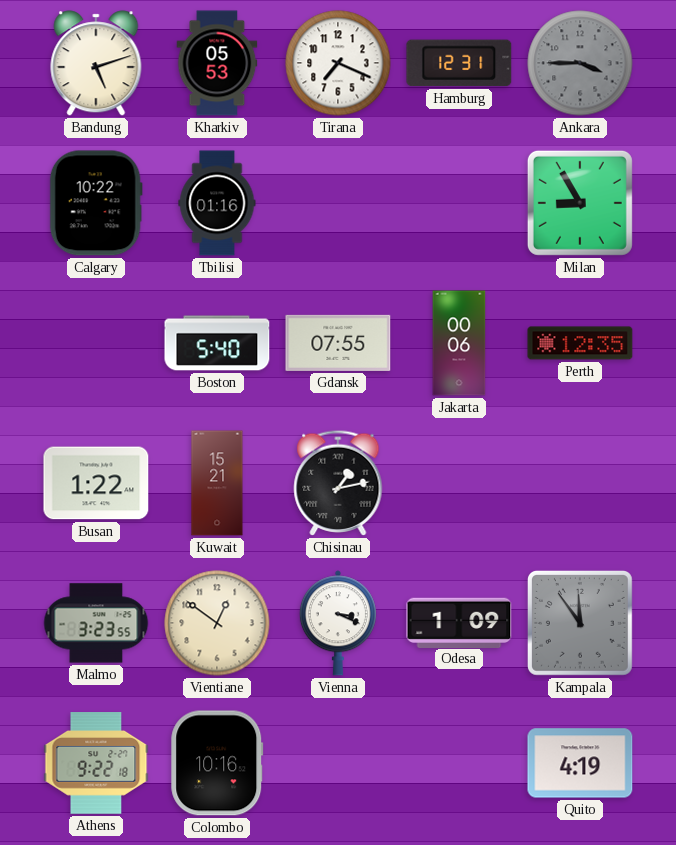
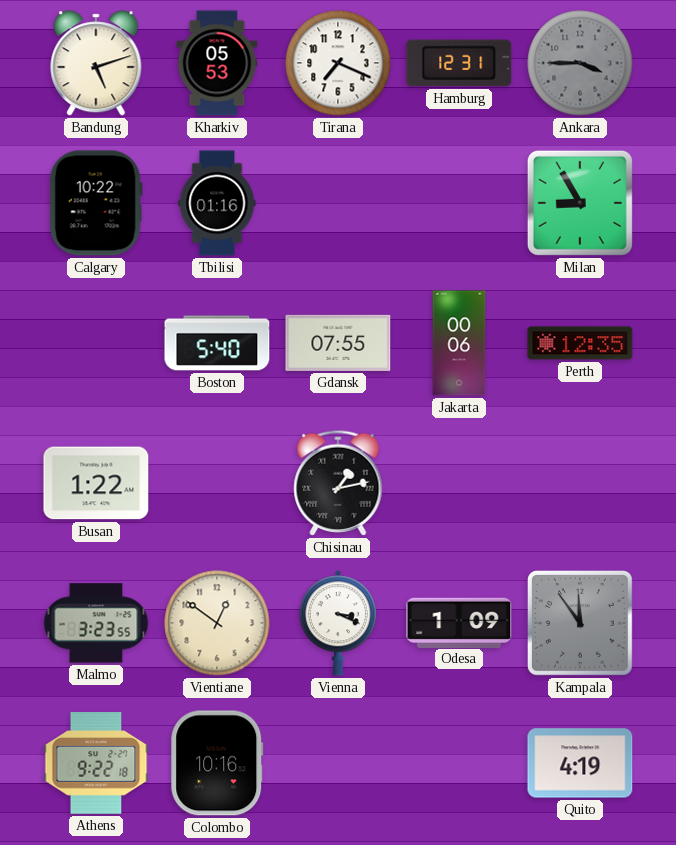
Kuwait: 15:21 -> none
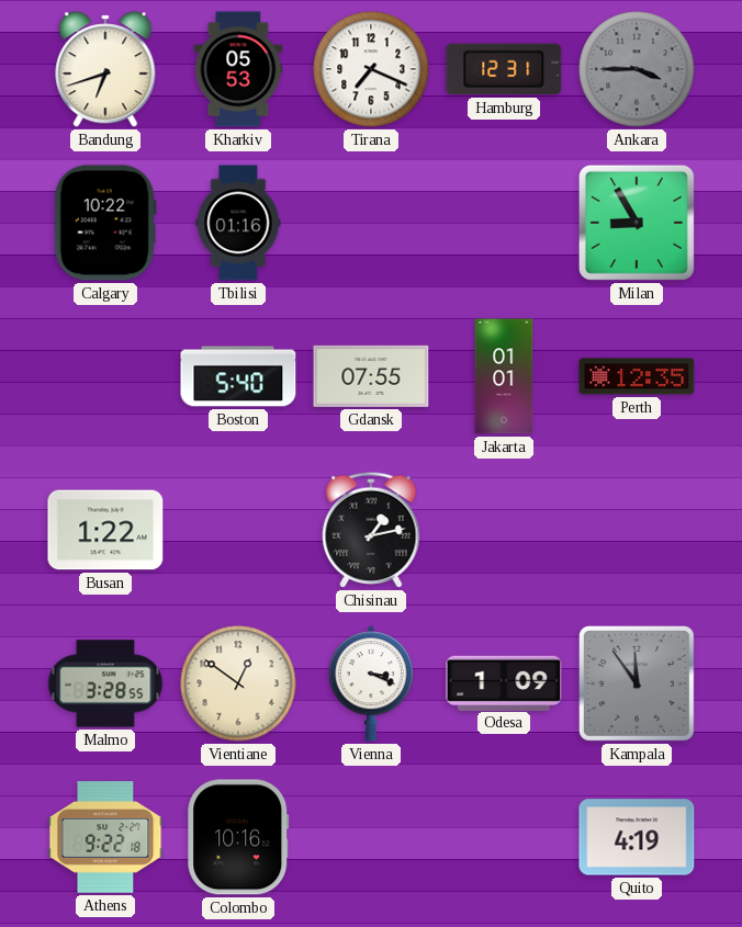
Bandung: 5:12 -> 6:42
Jakarta: 00:06 -> 01:01
Malmo: 3:23 -> 3:28
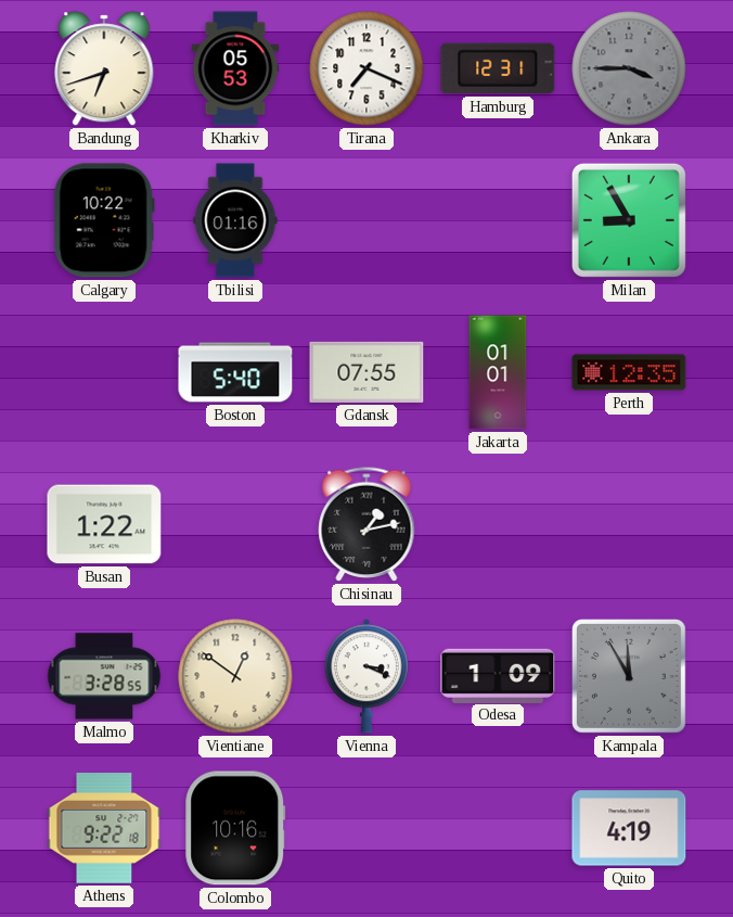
Kampala: 11:54 -> 11:55
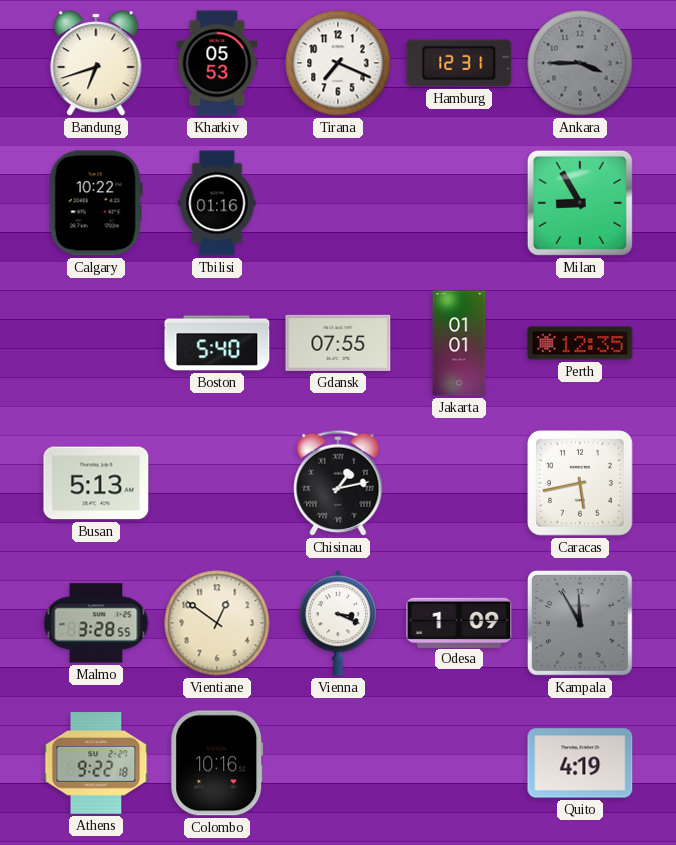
Busan: 1:22 -> 5:13
Caracas: none -> 5:43
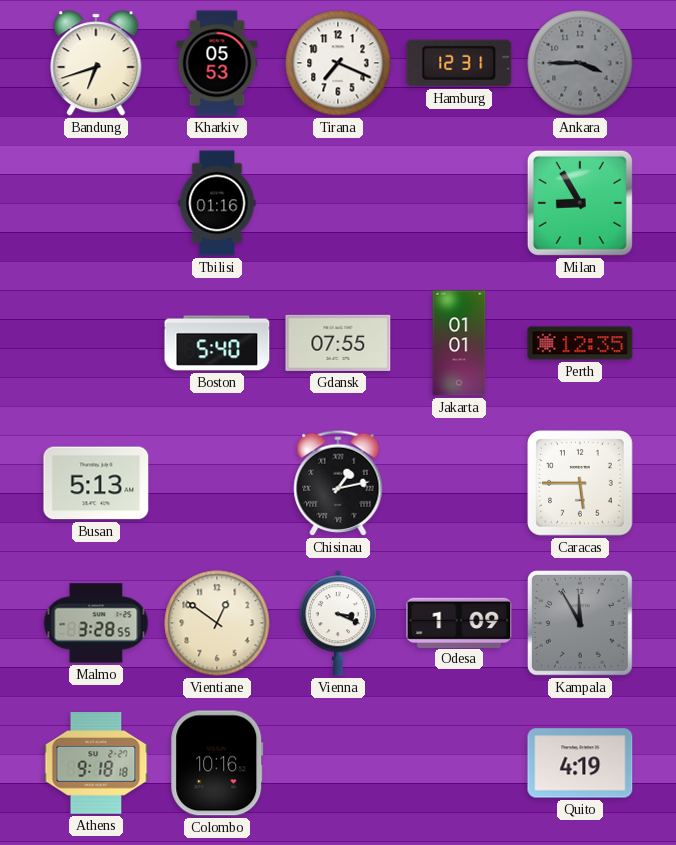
Calgary: 10:22 -> none
Caracas: 5:43 -> 5:45
Athens: 9:22 -> 9:18
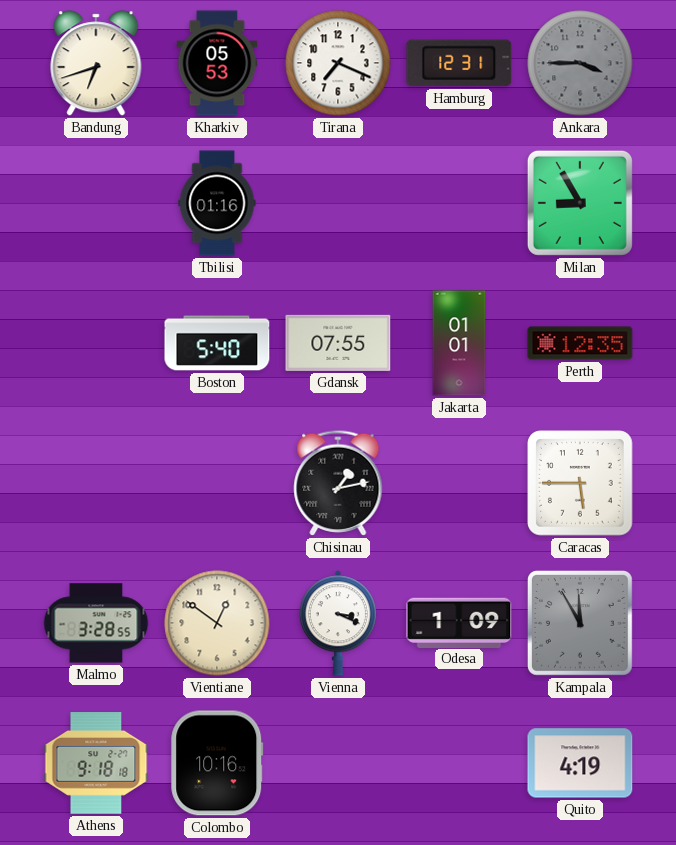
Busan: 5:13 -> none
